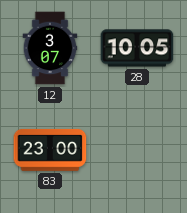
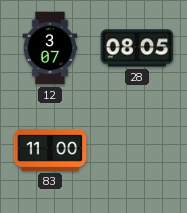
28: 10:05 -> 08:05
83: 23:00 -> 11:00
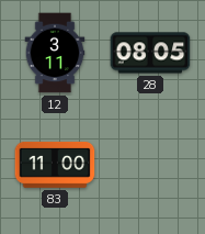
12: 3:07 -> 3:11
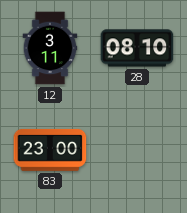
28: 08:05 -> 08:10
83: 11:00 -> 23:00
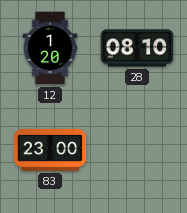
12: 3:11 -> 1:20
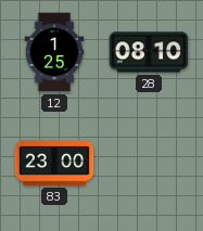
12: 1:20 -> 1:25
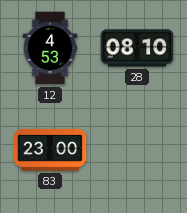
12: 1:25 -> 4:53
